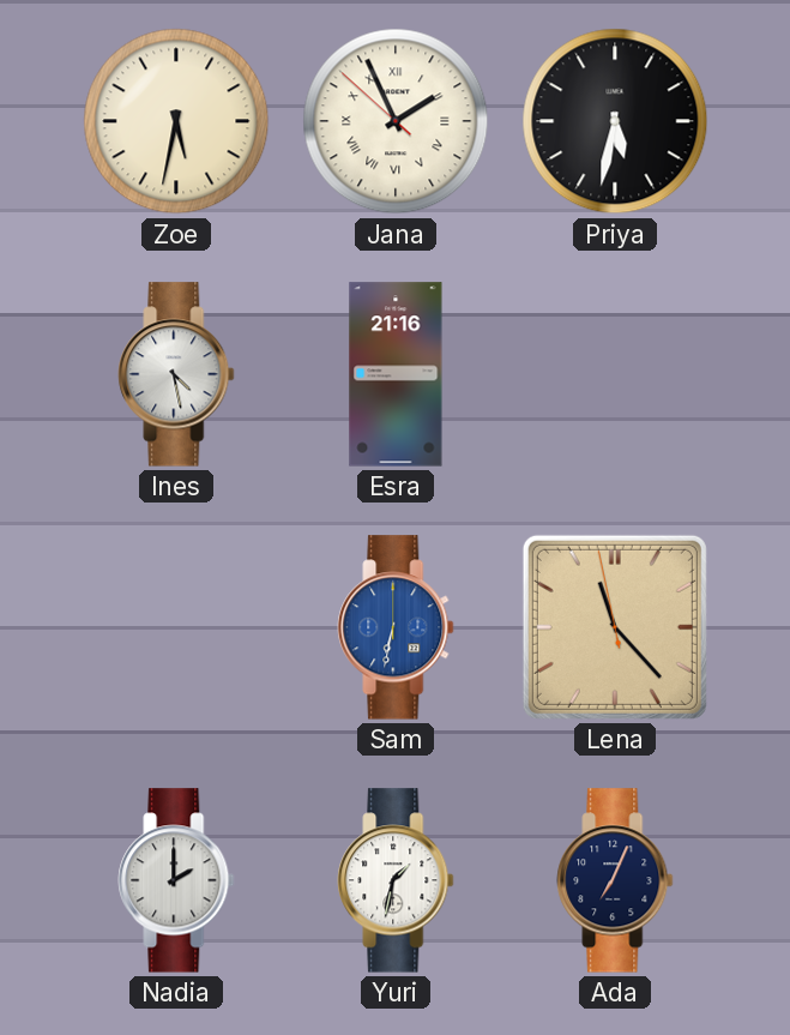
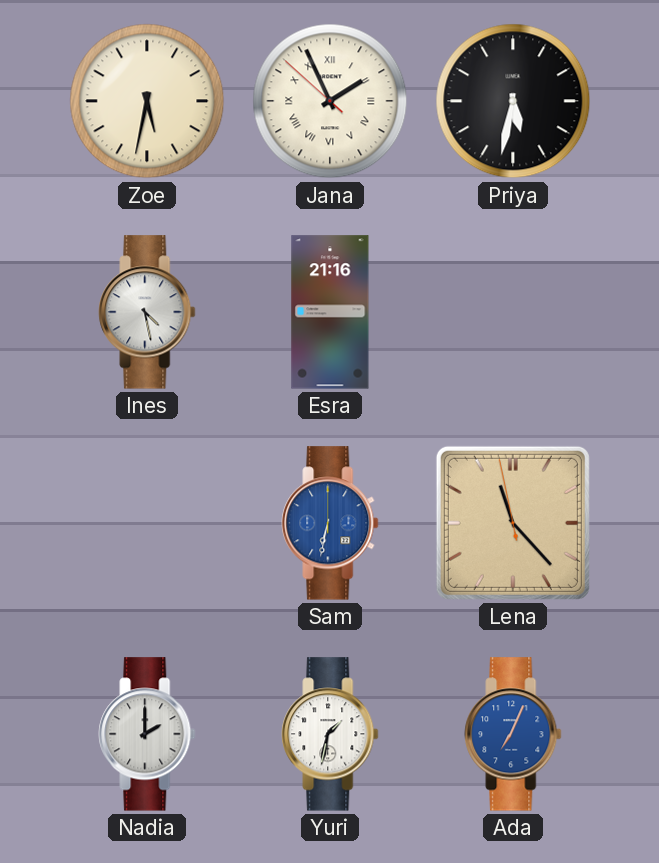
Ada dial: navy -> blue
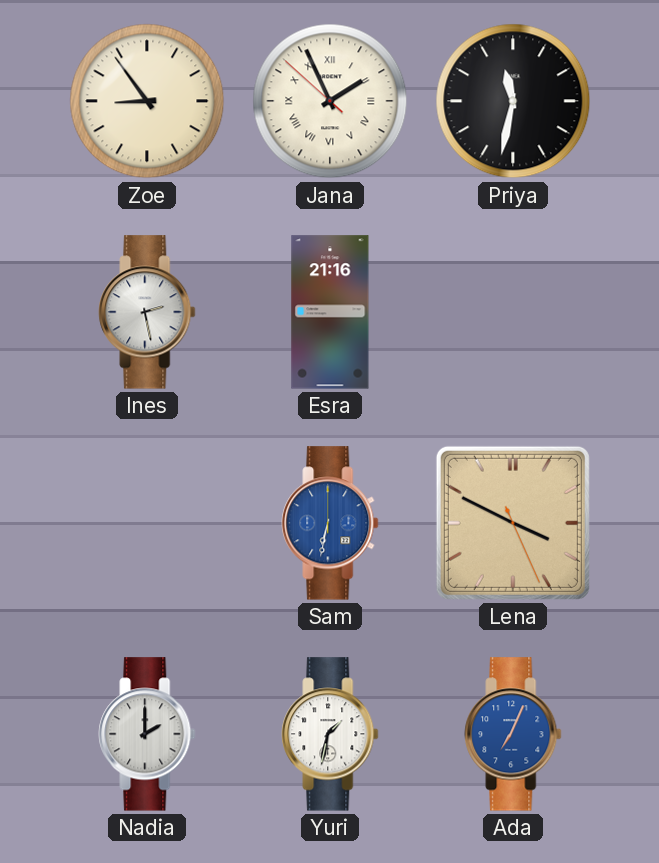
Zoe: 5:32 -> 8:54
Priya: 5:32 -> 11:32
Ines: 4:28 -> 2:28
Lena: 11:22 -> 3:49
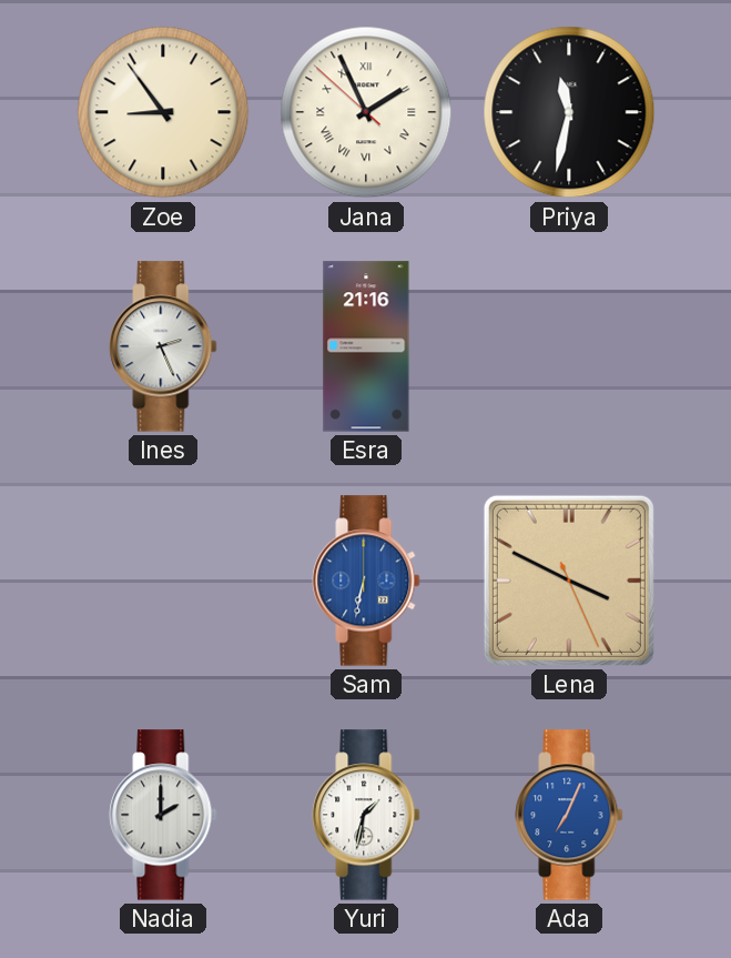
Ines: 2:28 -> 2:26
